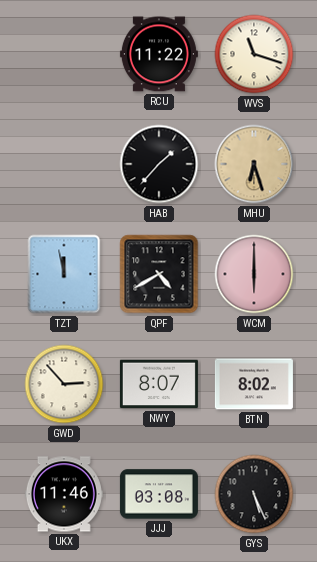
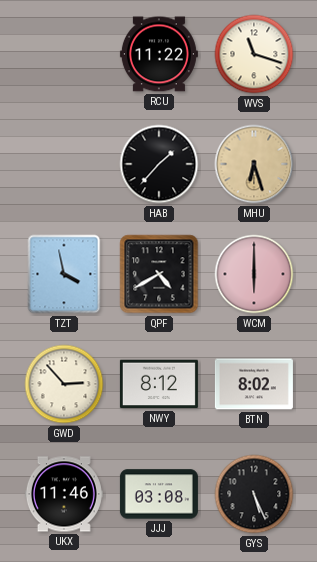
TZT: 11:58 -> 3:58
NWY: 8:07 -> 8:12
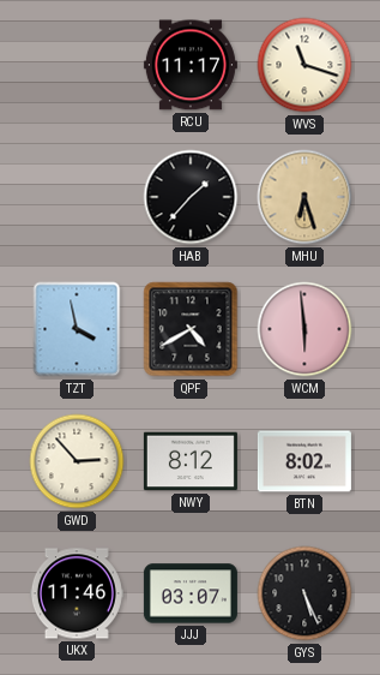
RCU: 11:22 -> 11:17
WCM: 6:00 -> 5:59
JJJ: 03:08 -> 03:07
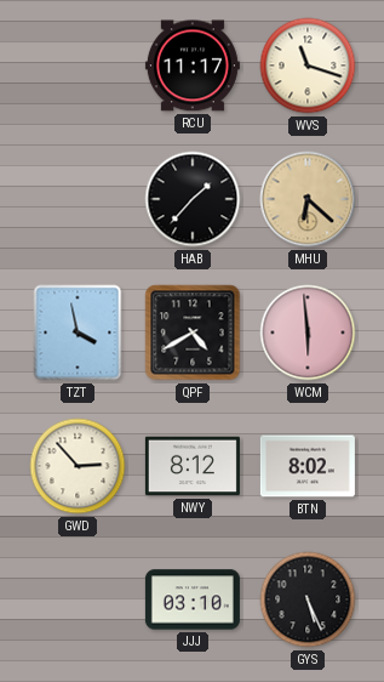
MHU: 6:27 -> 6:22
UKX: 11:46 -> none
JJJ: 03:07 -> 03:10
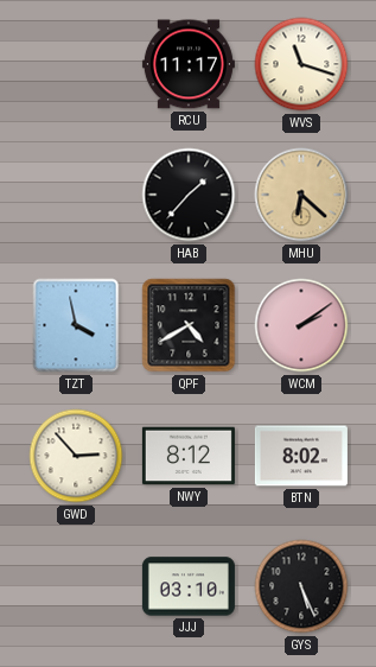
WCM: 5:59 -> 2:09
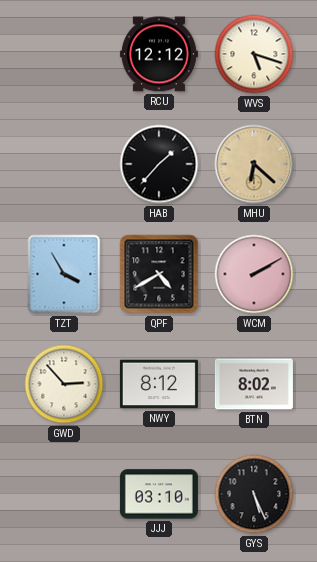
RCU: 11:17 -> 12:12
WVS: 11:18 -> 5:18
TZT: 3:58 -> 3:55
WCM: 2:09 -> 2:10
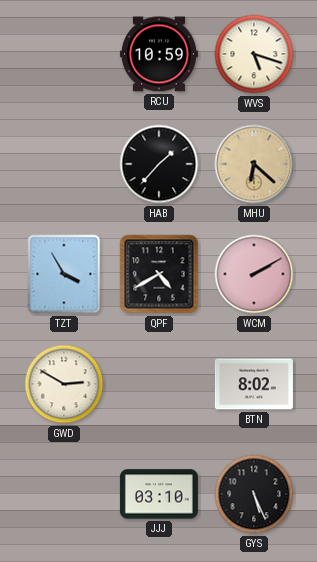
RCU: 12:12 -> 10:59
GWD: 2:53 -> 2:50
NWY: 8:12 -> none
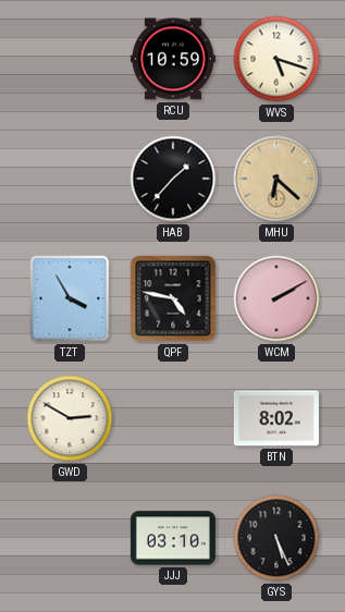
QPF: 4:40 -> 4:47
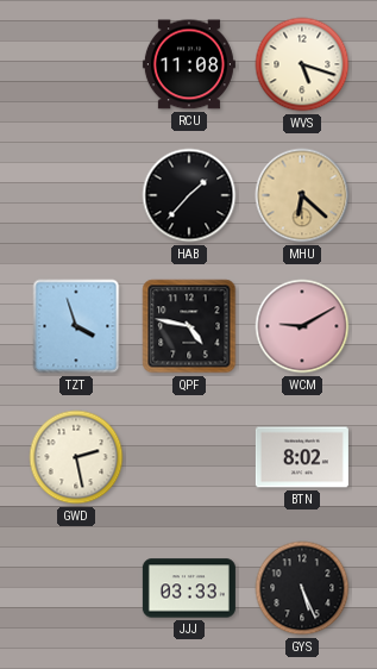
RCU: 10:59 -> 11:08
TZT: 3:55 -> 3:57
WCM: 2:10 -> 9:10
GWD: 2:50 -> 2:28
JJJ: 03:10 -> 03:33
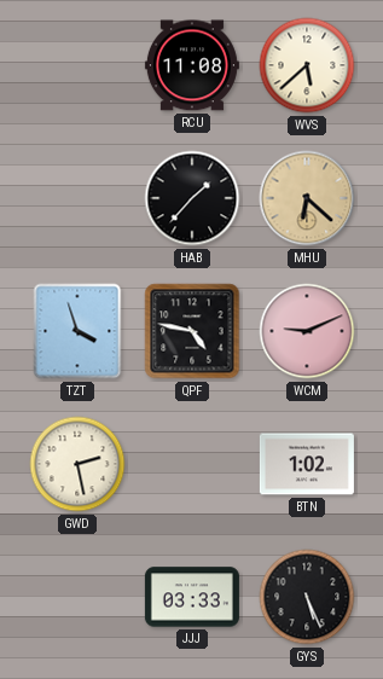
WVS: 5:18 -> 5:38
WCM: 9:10 -> 9:11
BTN: 8:02 -> 1:02
